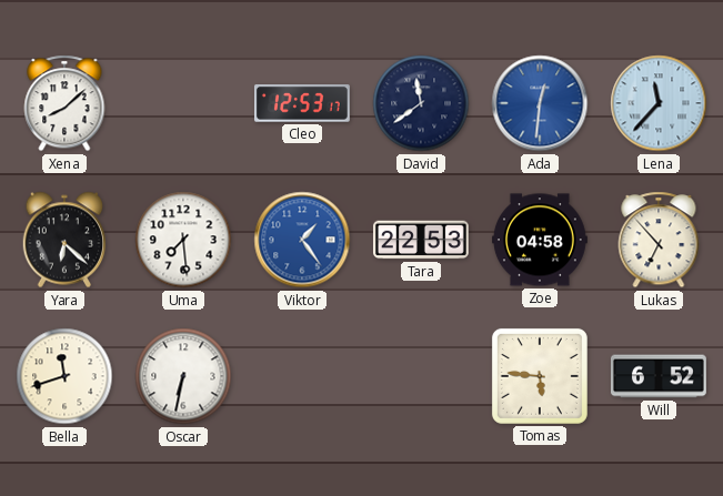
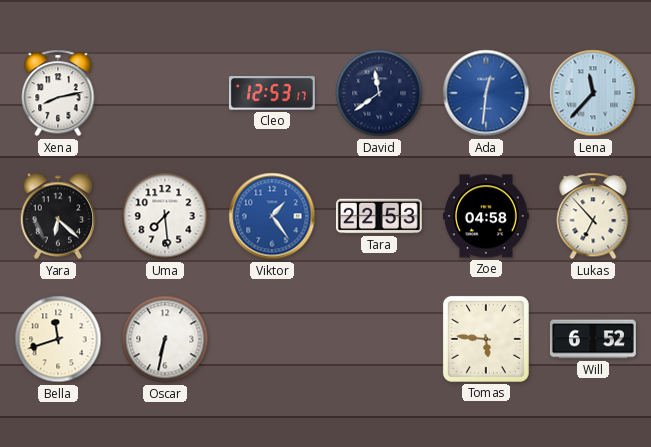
Xena: 8:08 -> 8:13
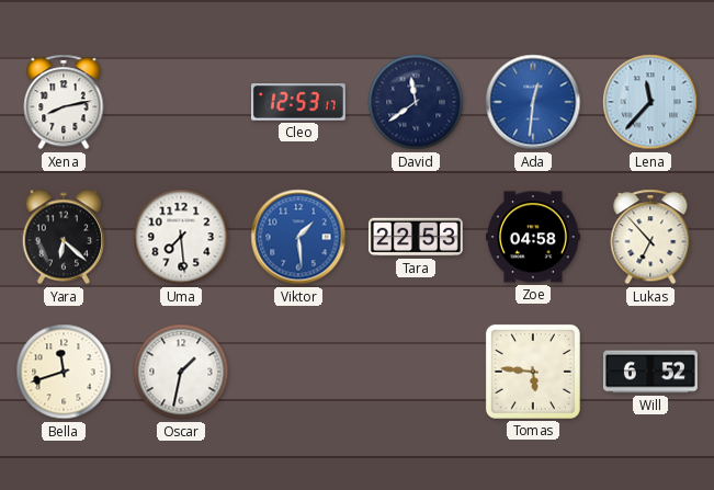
Viktor: 1:24 -> 1:29
Oscar: 6:32 -> 1:32
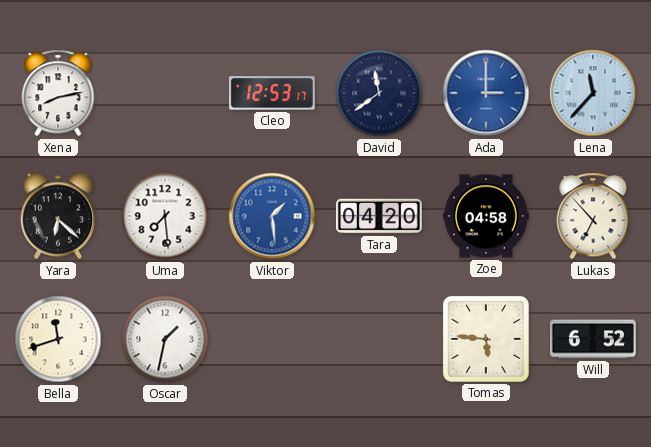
Ada: 12:31 -> 3:00
Tara: 22:53 -> 04:20
